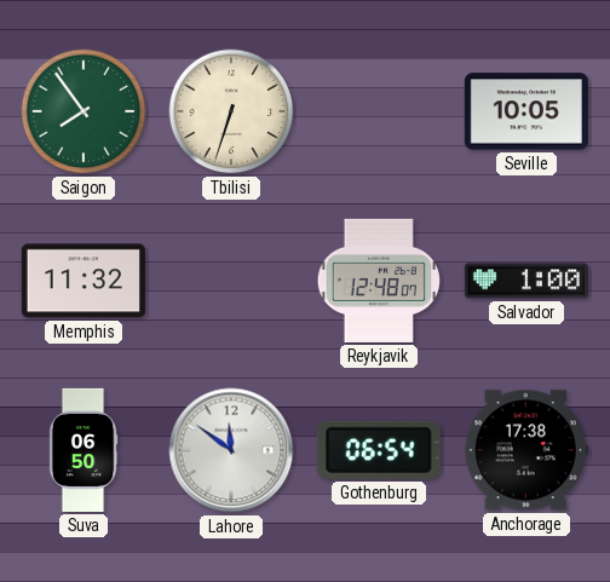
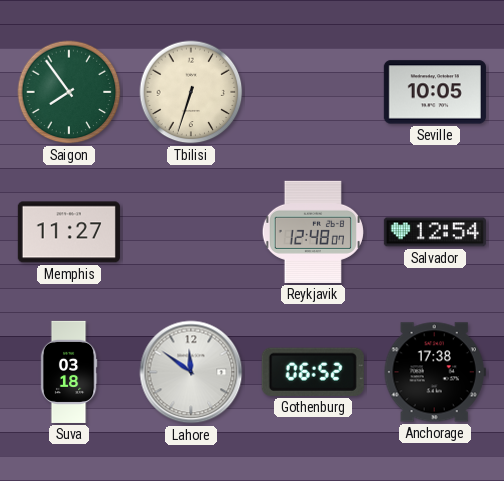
Memphis: 11:32 -> 11:27
Salvador: 1:00 -> 12:54
Suva: 06:50 -> 03:18
Gothenburg: 06:54 -> 06:52
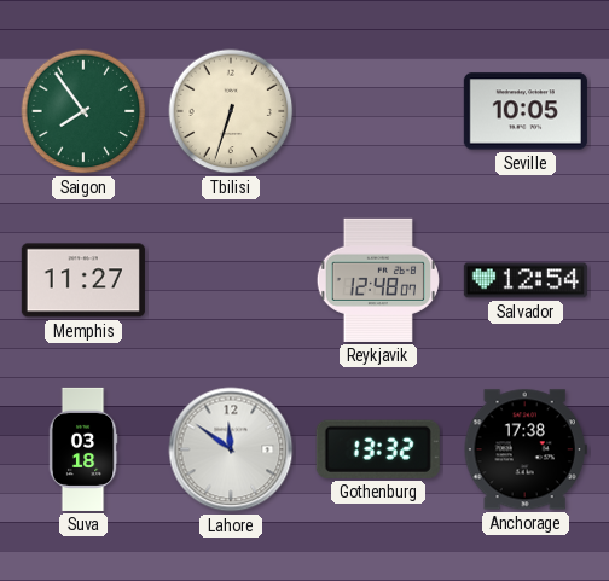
Gothenburg: 06:52 -> 13:32
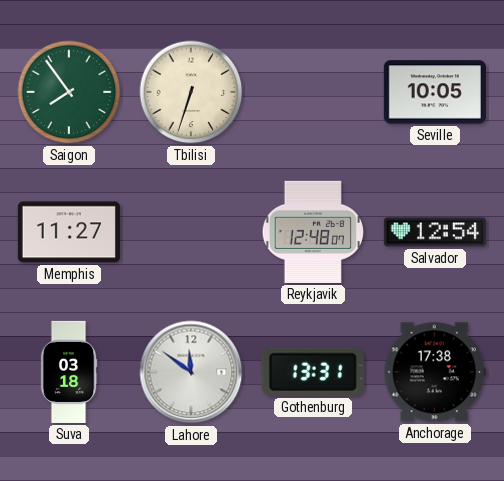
Gothenburg: 13:32 -> 13:31
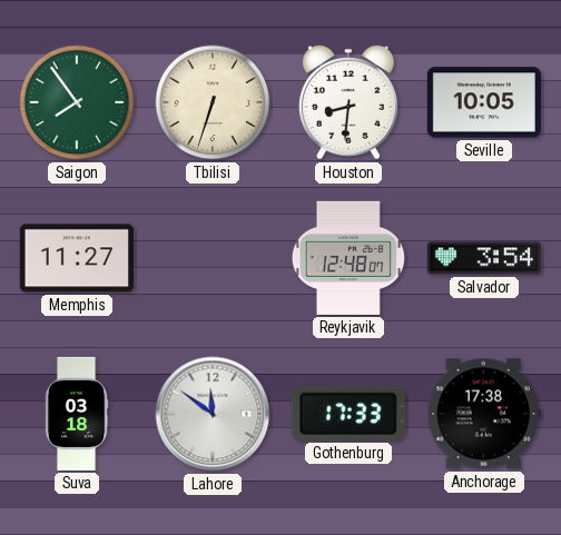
Houston: none -> 8:31
Salvador: 12:54 -> 3:54
Gothenburg: 13:31 -> 17:33
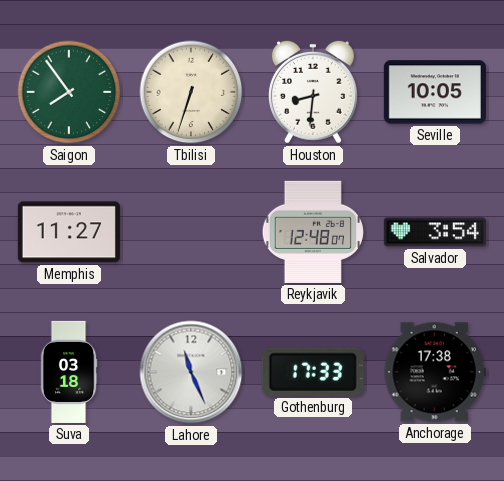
Lahore: 11:51 -> 11:26
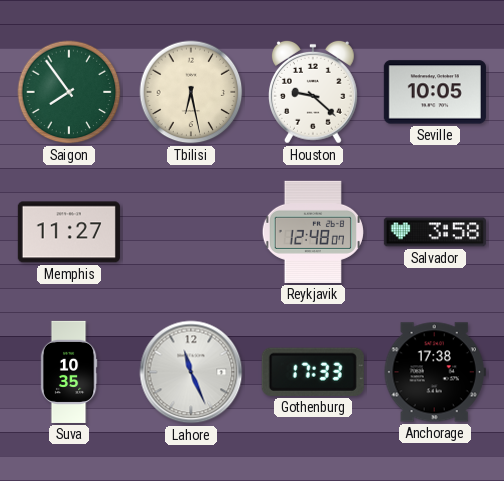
Tbilisi: 6:33 -> 6:28
Houston: 8:31 -> 9:22
Salvador: 3:54 -> 3:58
Suva: 03:18 -> 10:35
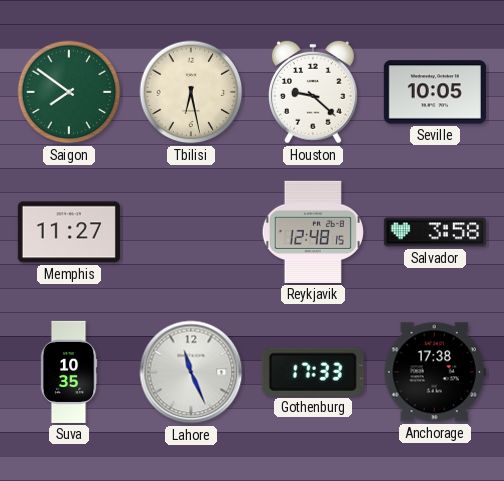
Saigon: 7:54 -> 7:51
Reykjavik: 12:48:07 -> 12:48:15
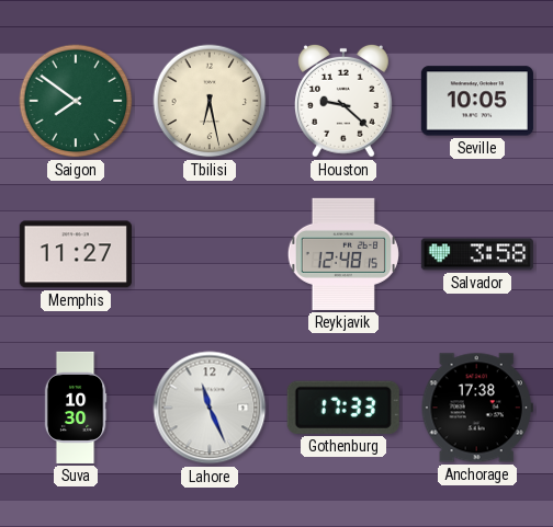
Suva: 10:35 -> 10:30
